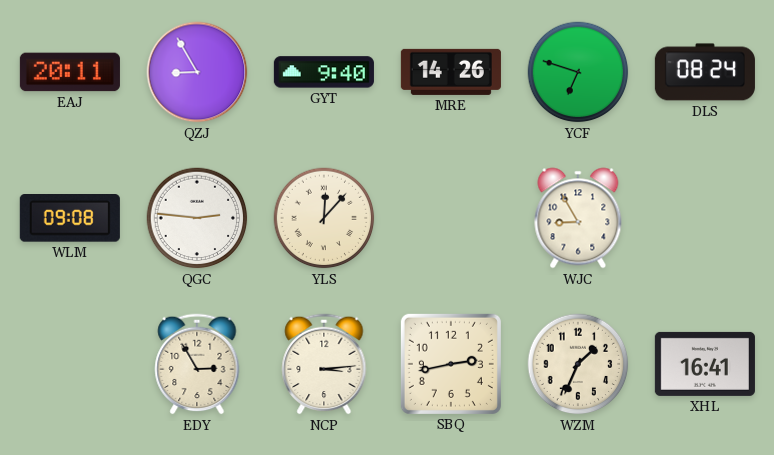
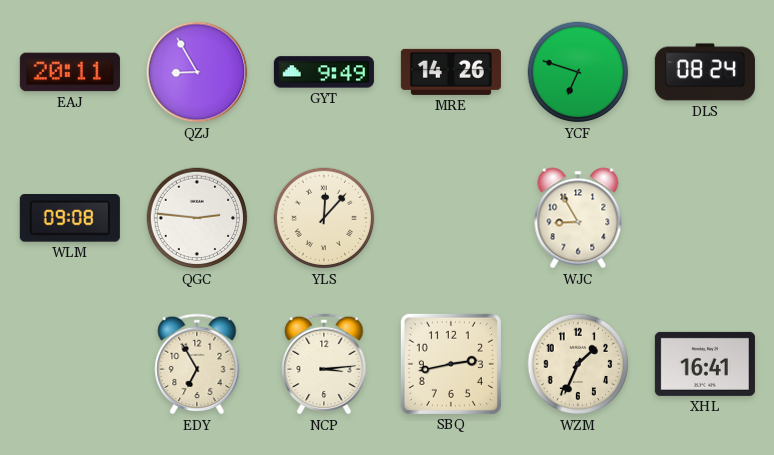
GYT: 9:40 -> 9:49
EDY: 2:55 -> 6:55
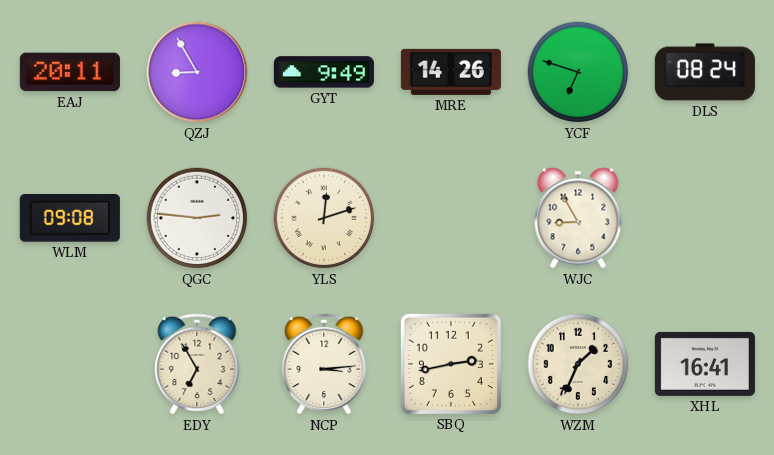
YLS: 12:07 -> 12:12
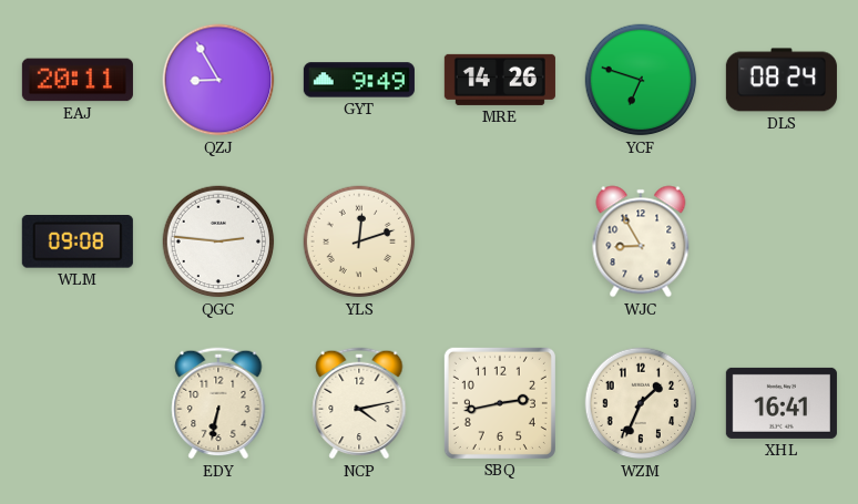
EDY: 6:55 -> 6:32
NCP: 3:14 -> 4:13
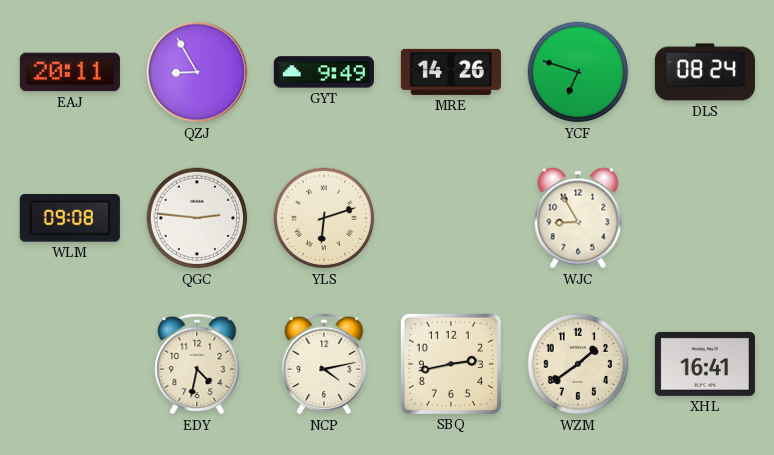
YLS: 12:12 -> 6:12
EDY: 6:32 -> 4:32
WZM: 1:34 -> 1:39
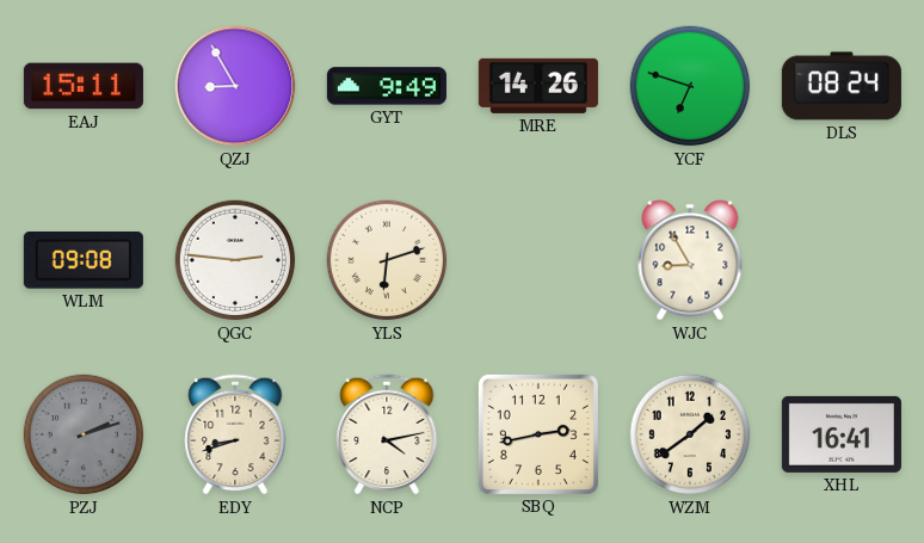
EAJ: 20:11 -> 15:11
PZJ: none -> 2:12
EDY: 4:32 -> 8:42
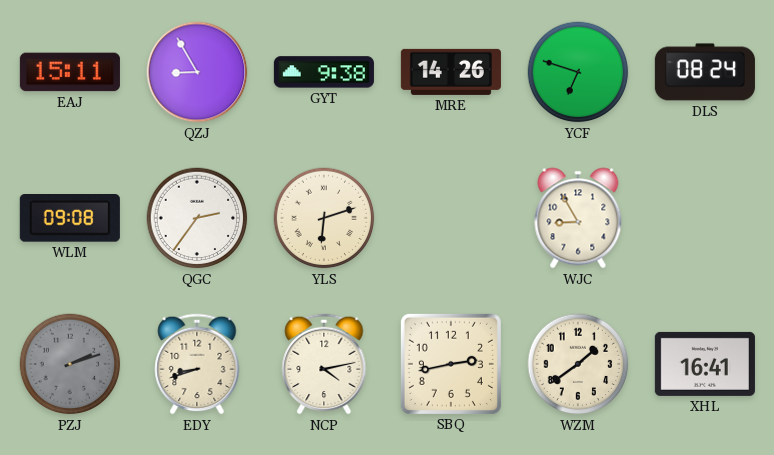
GYT: 9:49 -> 9:38
QGC: 2:46 -> 2:36
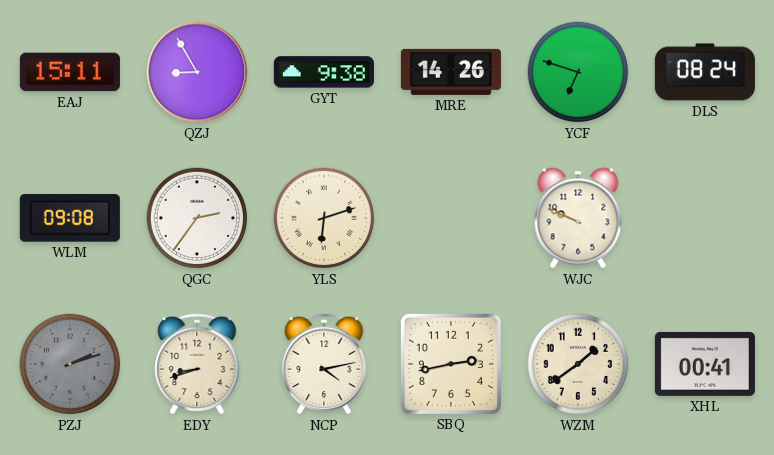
WJC: 8:55 -> 9:49
XHL: 16:41 -> 00:41
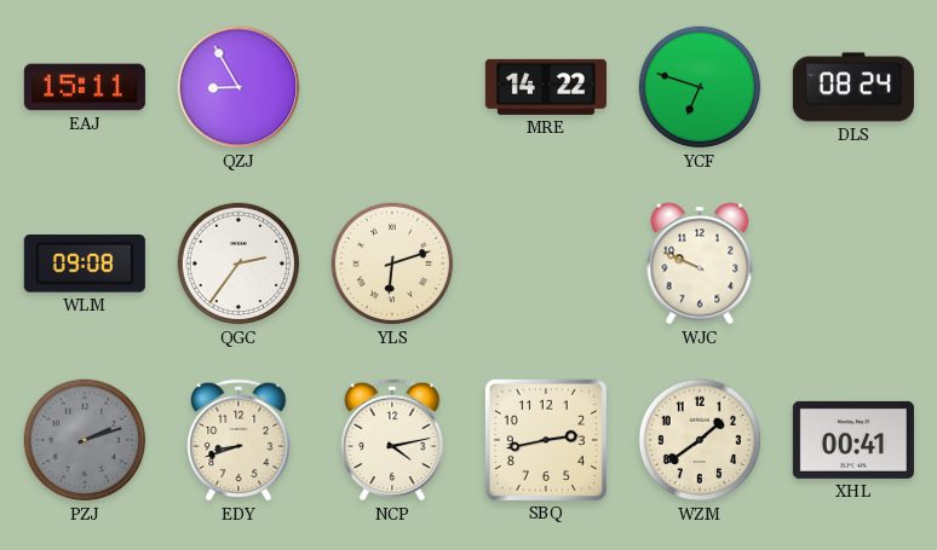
GYT: 9:38 -> none
MRE: 14:26 -> 14:22
